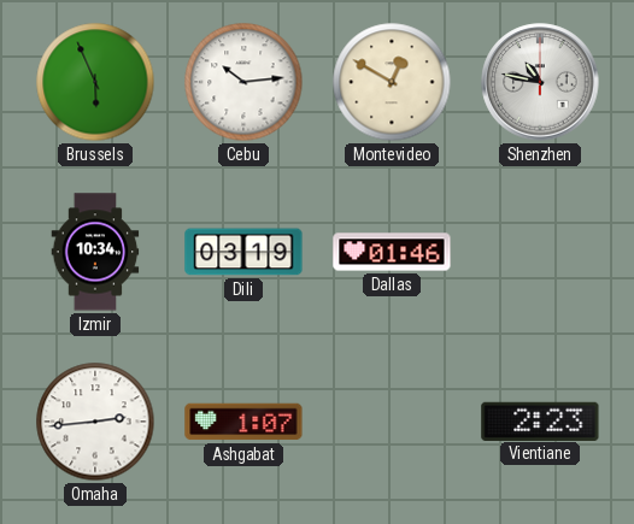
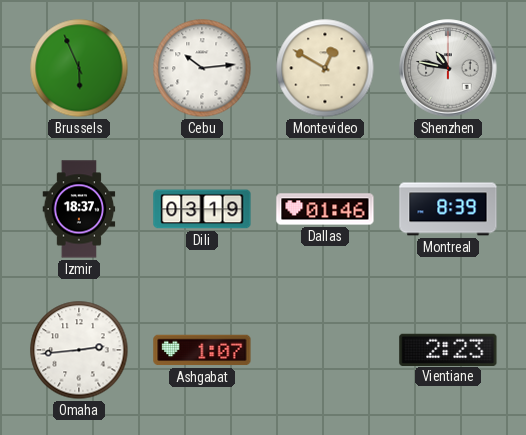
Izmir: 10:34 -> 18:37
Montreal: none -> 8:39
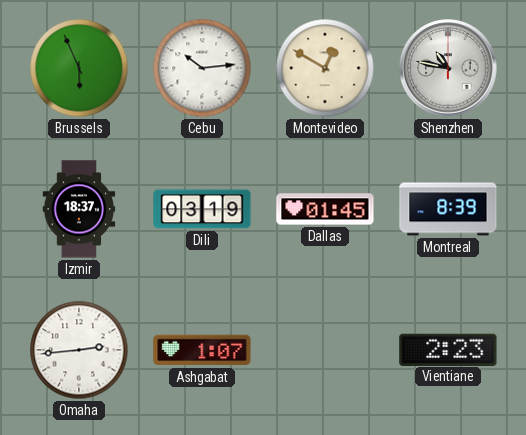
Dallas: 01:46 -> 01:45
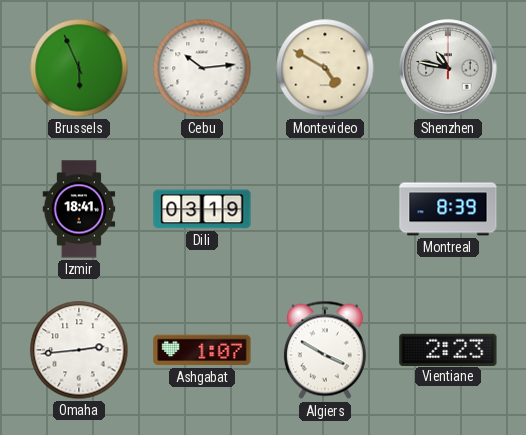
Montevideo: 12:50 -> 4:50
Izmir: 18:37 -> 18:41
Dallas: 01:45 -> none
Algiers: none -> 3:50
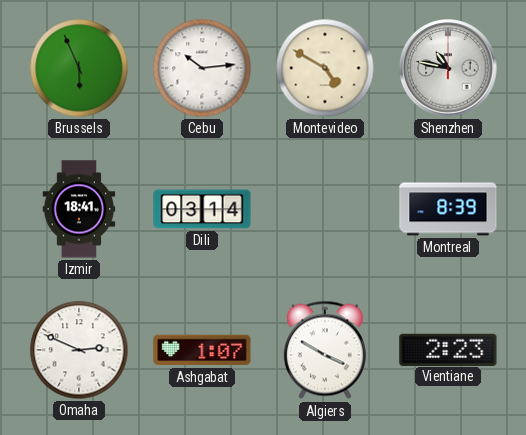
Dili: 03:19 -> 03:14
Omaha: 2:44 -> 2:49
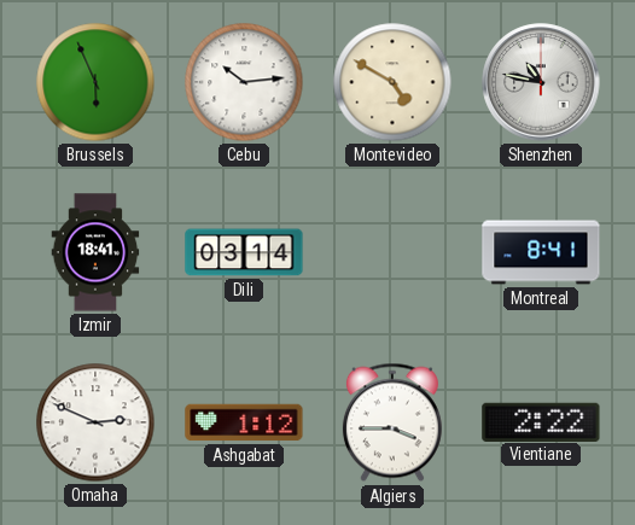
Montreal: 8:39 -> 8:41
Ashgabat: 1:07 -> 1:12
Algiers: 3:50 -> 3:45
Vientiane: 2:23 -> 2:22
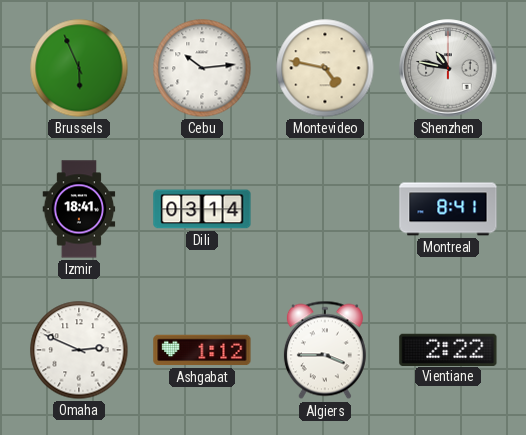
Montevideo: 4:50 -> 4:47
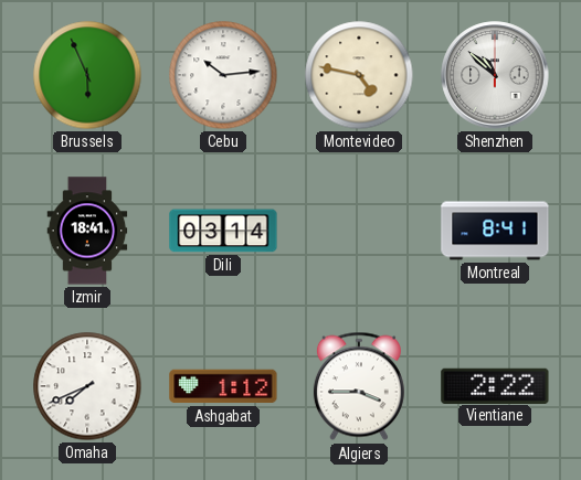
Shenzhen: 10:47 -> 10:52
Omaha: 2:49 -> 7:41
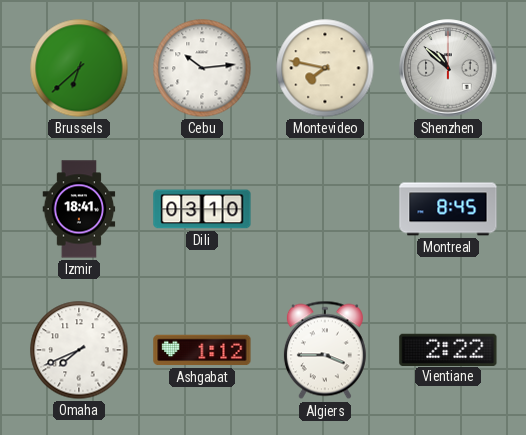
Brussels: 5:56 -> 6:38
Montevideo: 4:47 -> 7:47
Dili: 03:14 -> 03:10
Montreal: 8:41 -> 8:45
